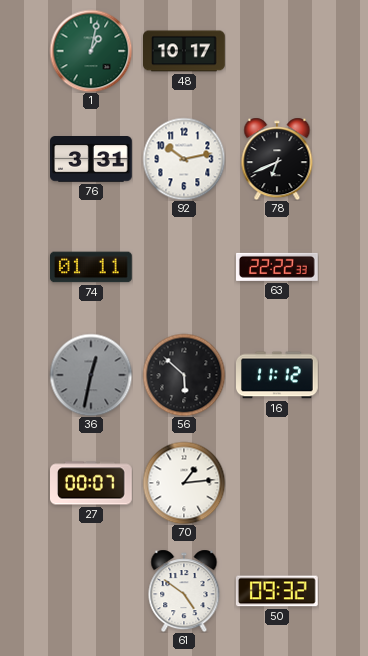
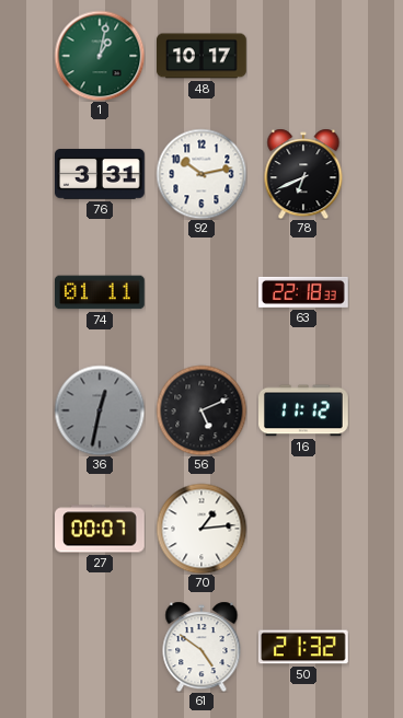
63: 22:22 -> 22:18
56: 5:52 -> 5:11
50: 09:32 -> 21:32
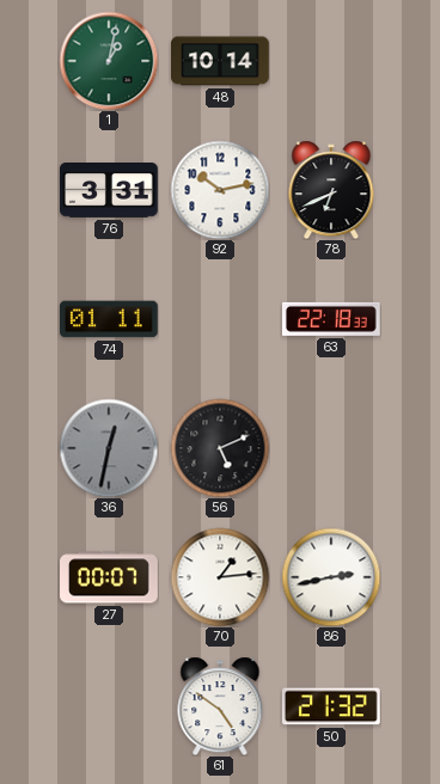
48: 10:17 -> 10:14
16: 11:12 -> none
86: none -> 2:43
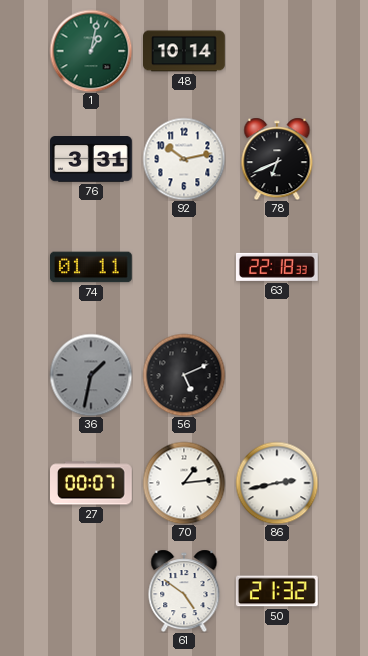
36: 12:32 -> 1:32
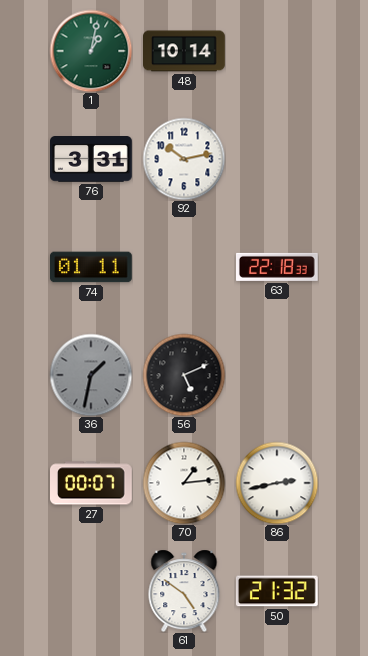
78: 6:41 -> none
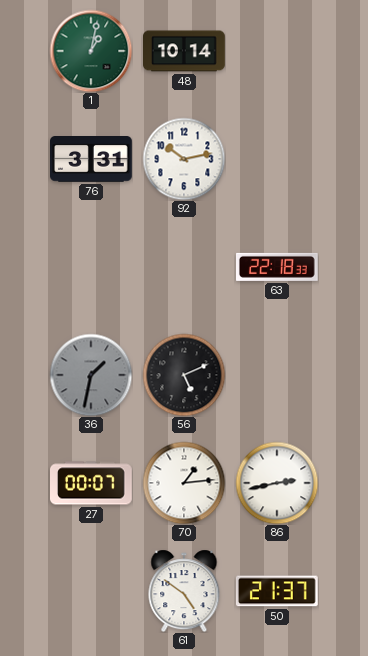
74: 01:11 -> none
50: 21:32 -> 21:37
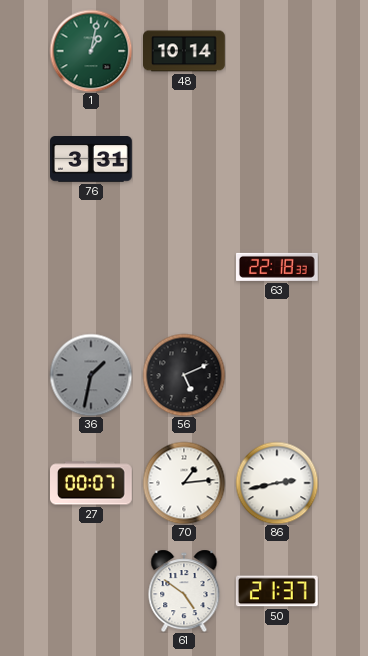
92: 10:13 -> none
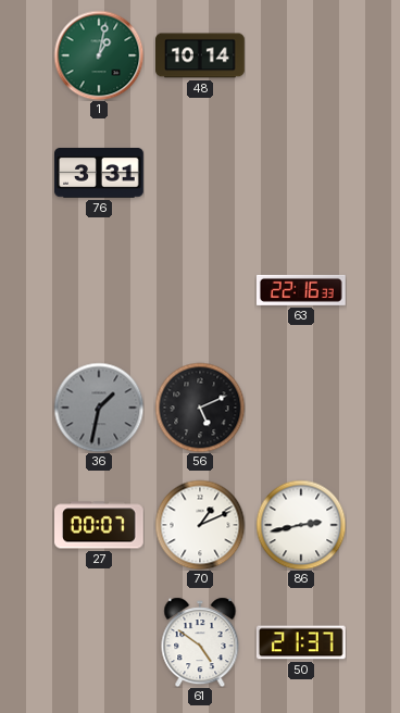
63: 22:18 -> 22:16
70: 1:14 -> 1:11
